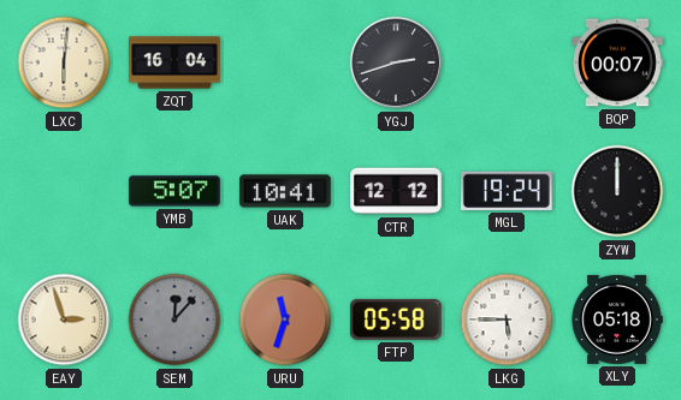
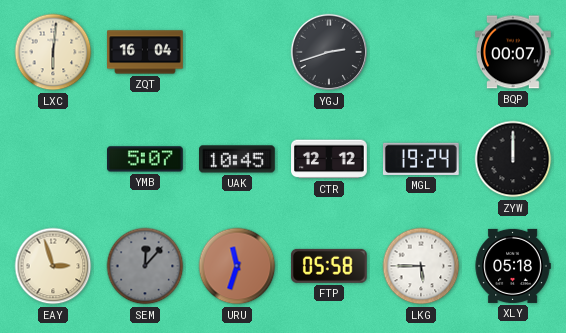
UAK: 10:41 -> 10:45
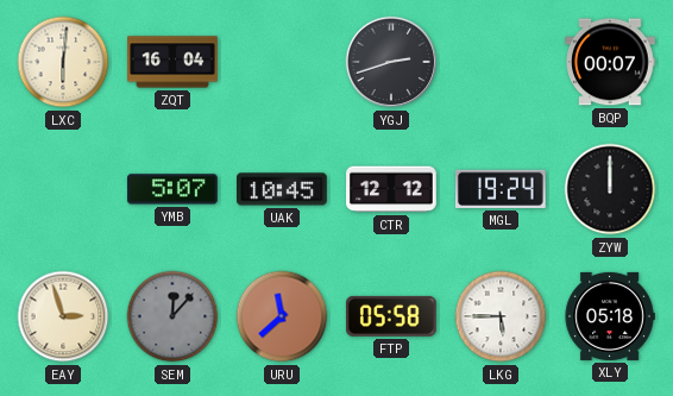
URU: 11:33 -> 11:38
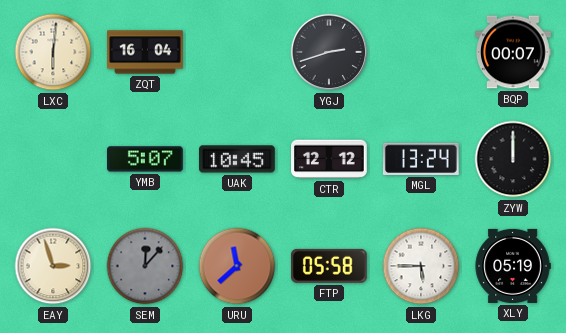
MGL: 19:24 -> 13:24
XLY: 05:18 -> 05:19
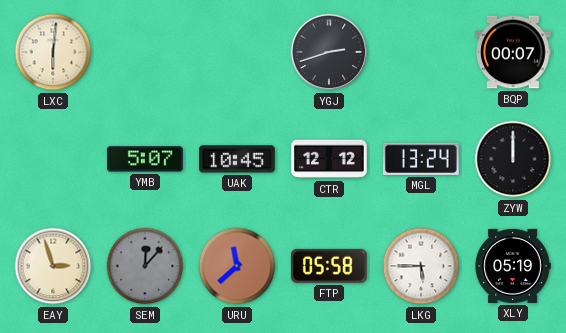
ZQT: 16:04 -> none
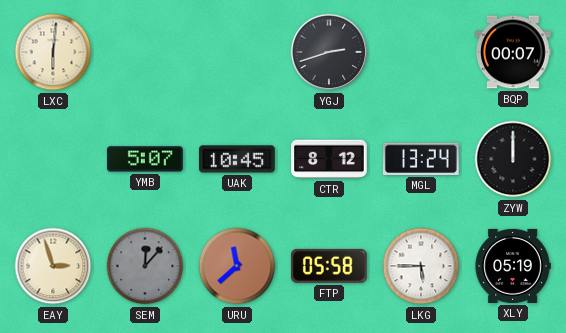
CTR: 12:12 -> 8:12
